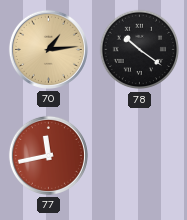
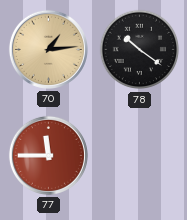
77: 11:43 -> 11:45
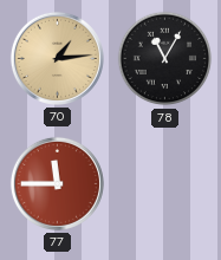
78: 10:21 -> 11:05
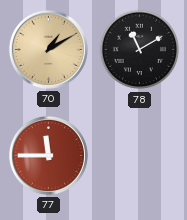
70: 1:14 -> 1:10
78: 11:05 -> 11:10
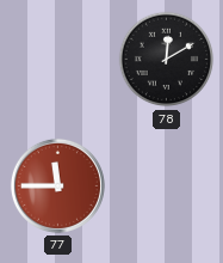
70: 1:10 -> none
78: 11:10 -> 12:10
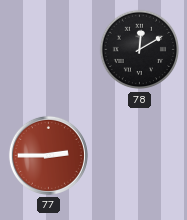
77: 11:45 -> 2:45
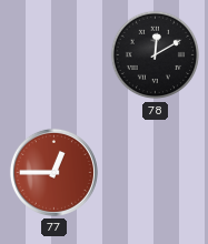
77: 2:45 -> 12:45
